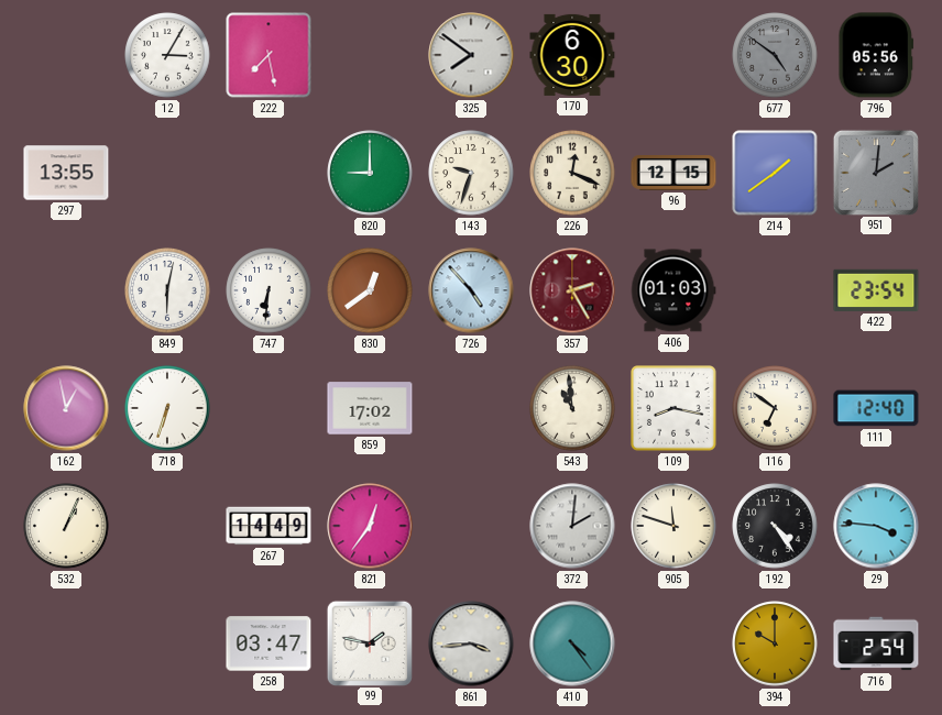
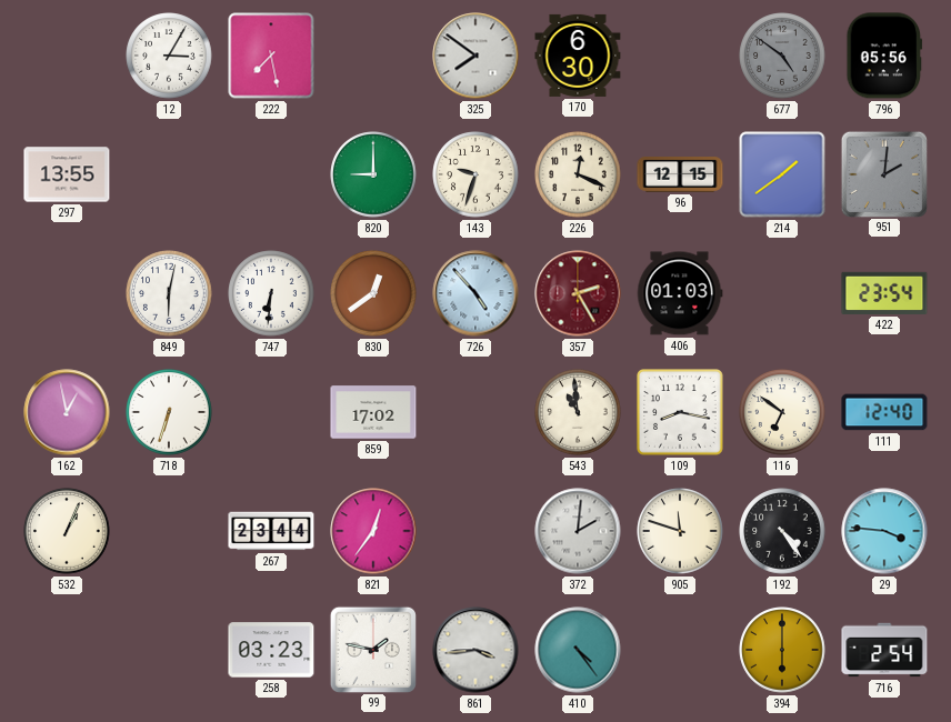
267: 14:49 -> 23:44
258: 03:47 -> 03:23
394: 10:00 -> 6:00
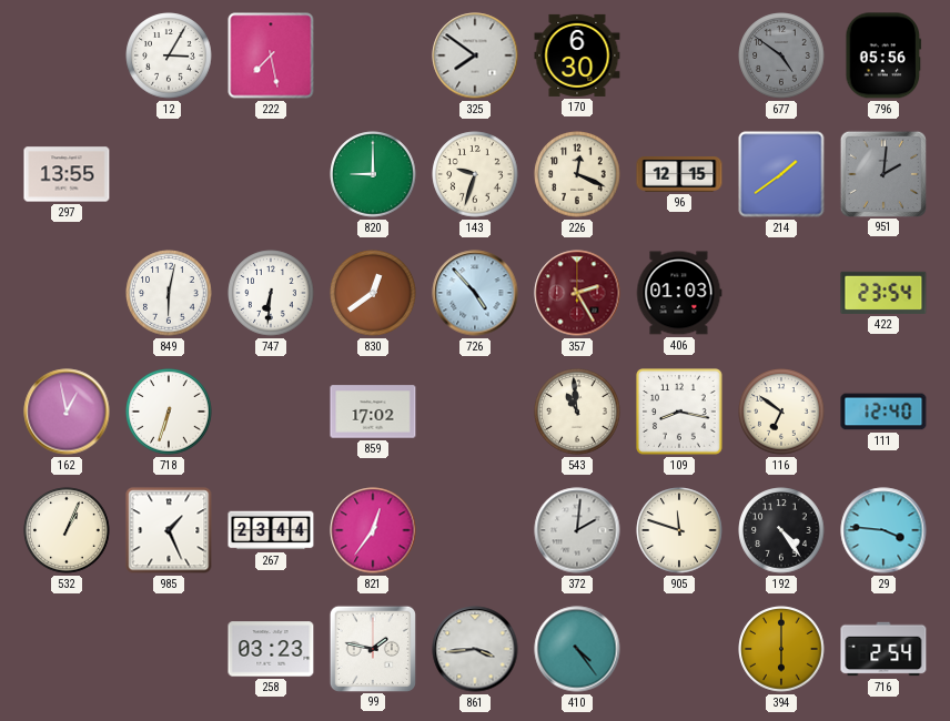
985: none -> 1:26
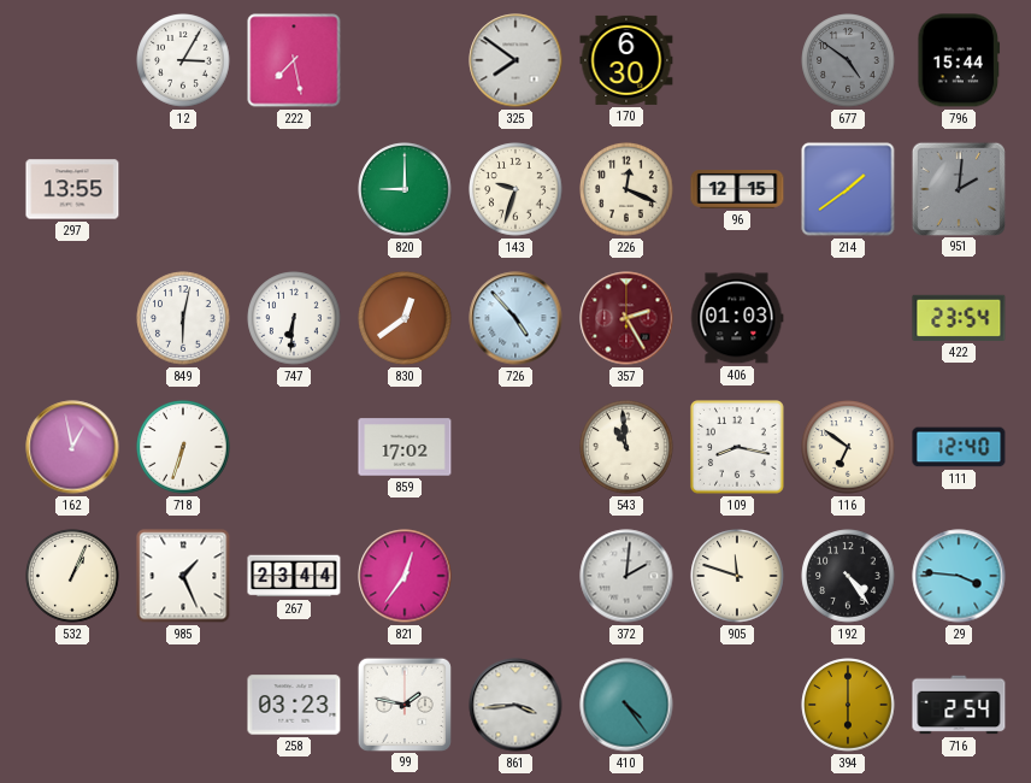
796: 05:56 -> 15:44
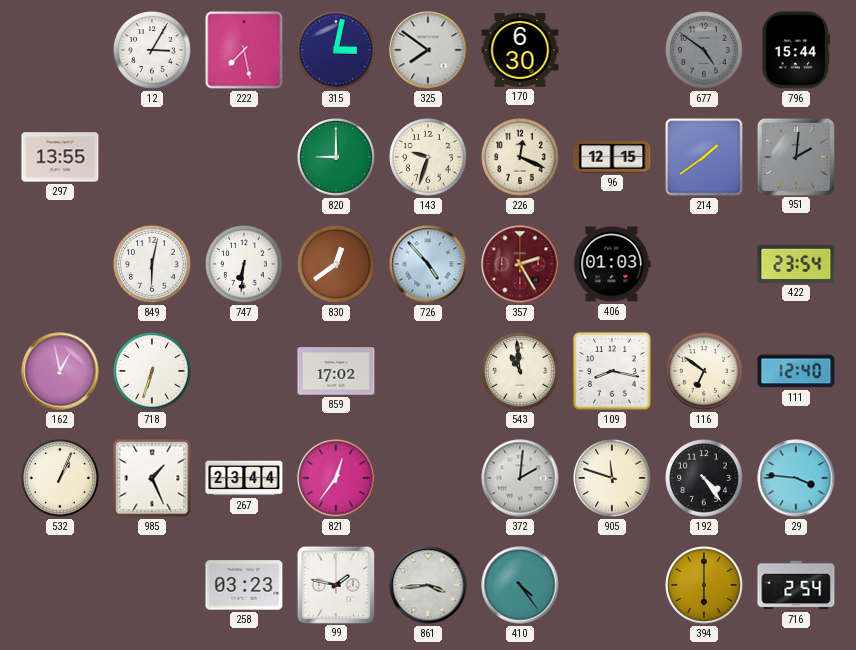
315: none -> 3:02
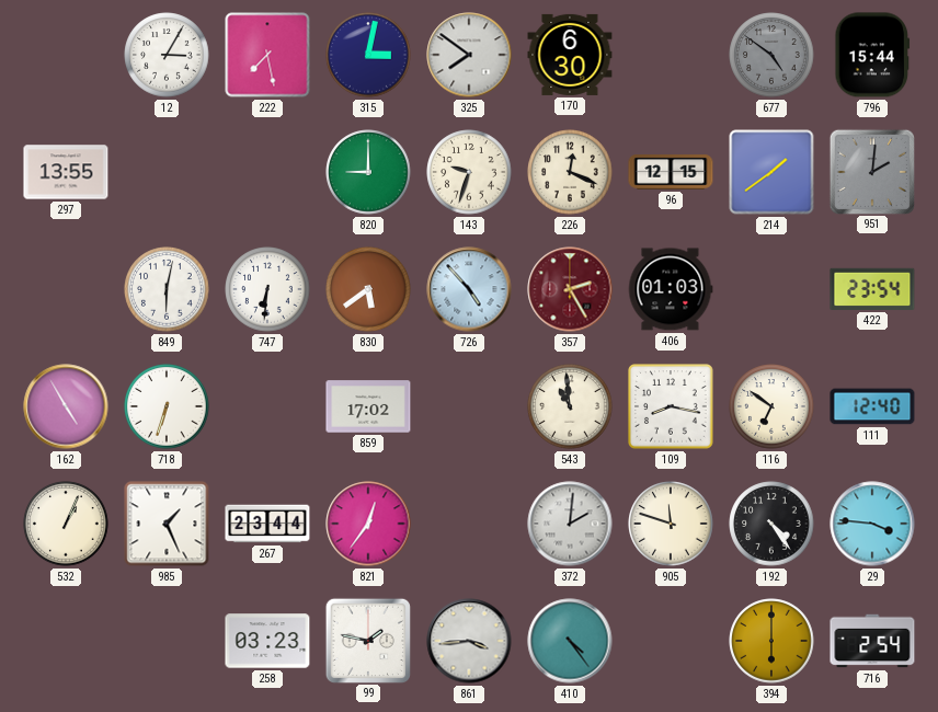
830: 12:39 -> 5:39
162: 12:58 -> 4:55
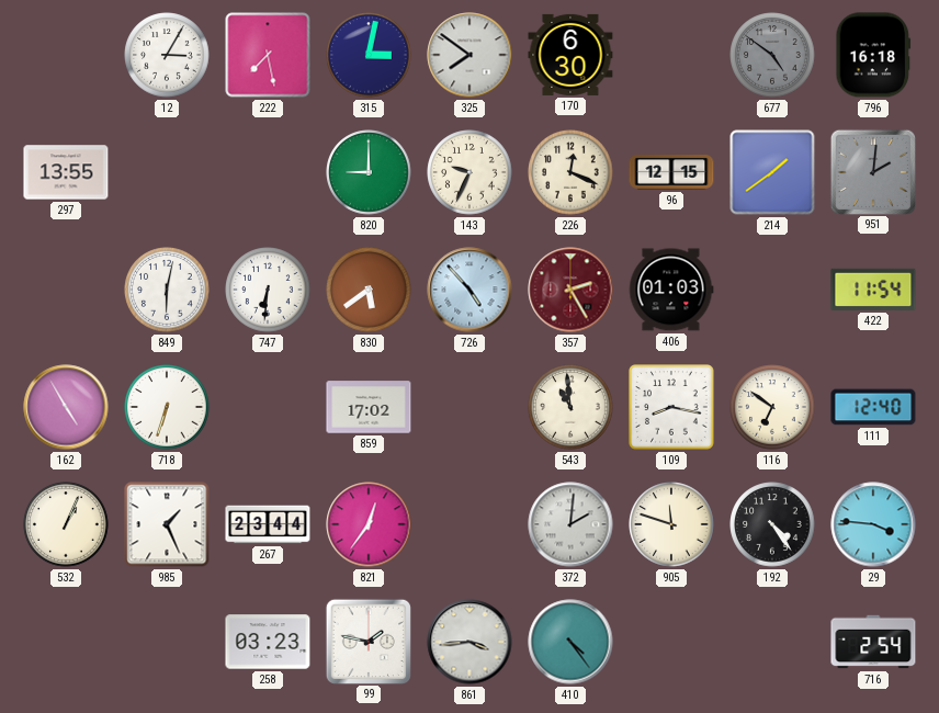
796: 15:44 -> 16:18
143: 9:33 -> 9:34
422: 23:54 -> 11:54
394: 6:00 -> none
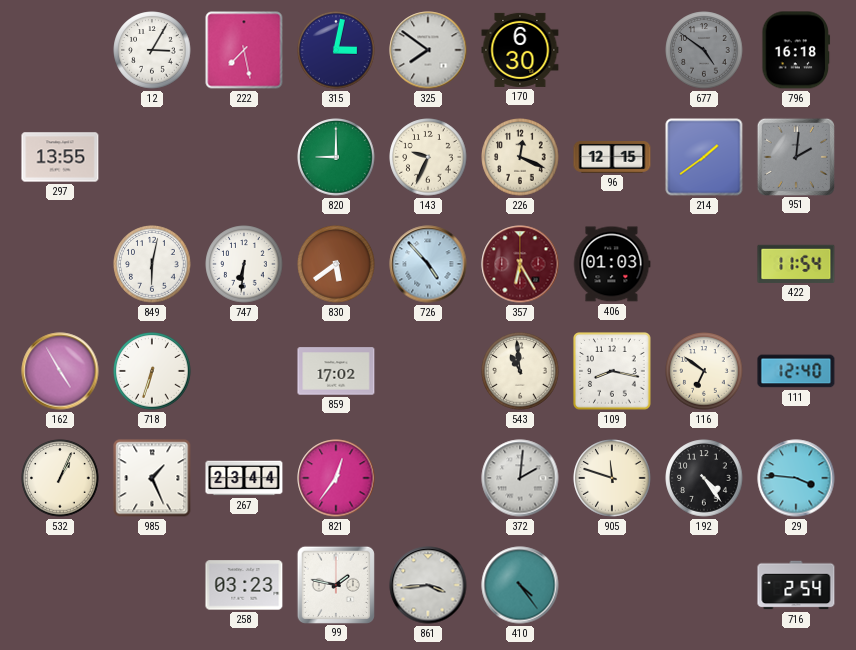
357: 2:25 -> 6:25
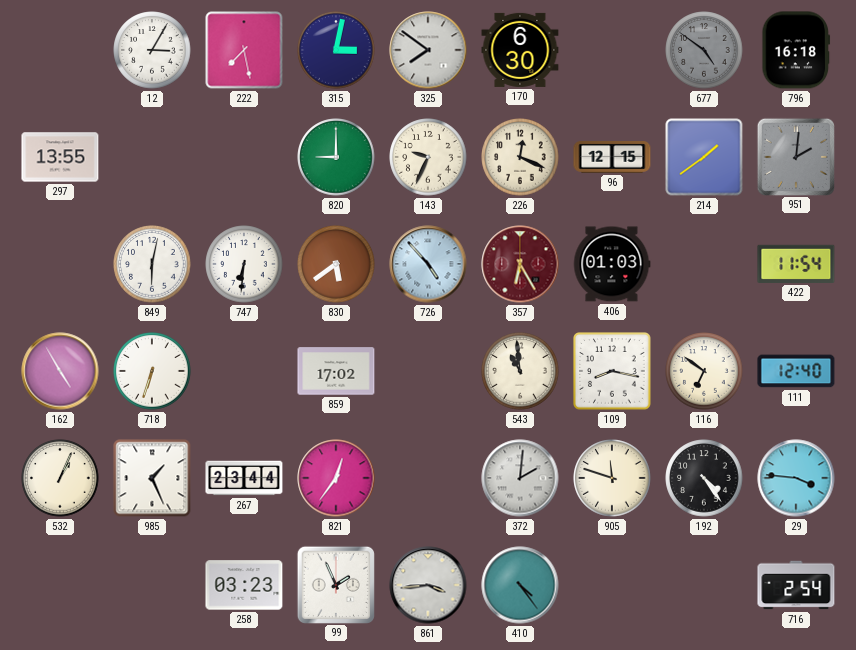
99: 1:47 -> 1:56
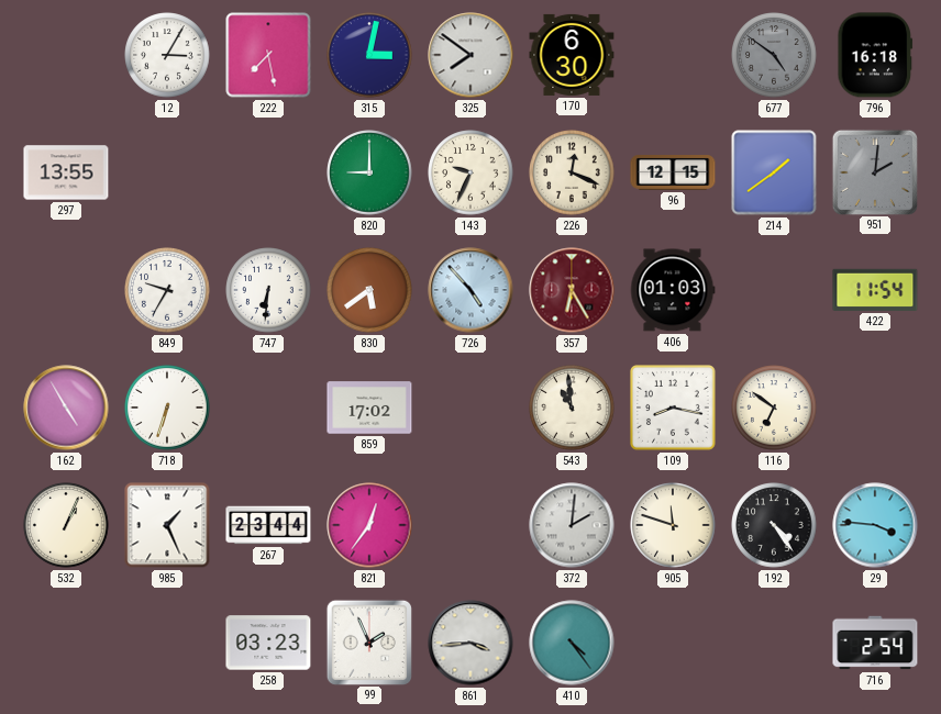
849: 6:02 -> 9:35
111: 12:40 -> none
